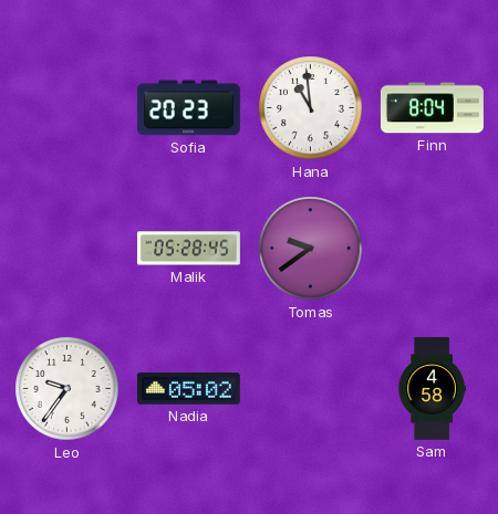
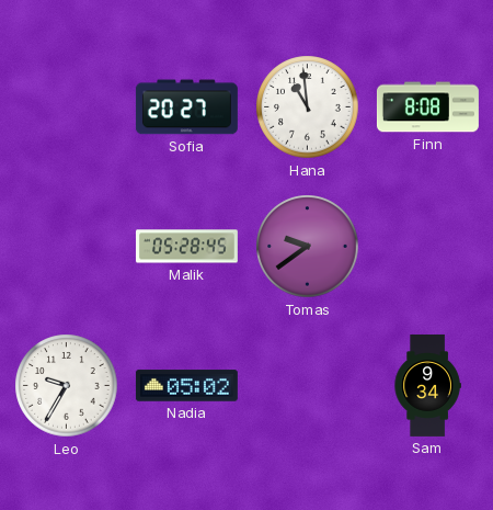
Sofia: 20:23 -> 20:27
Finn: 8:04 -> 8:08
Leo: 9:36 -> 9:35
Sam: 4:58 -> 9:34
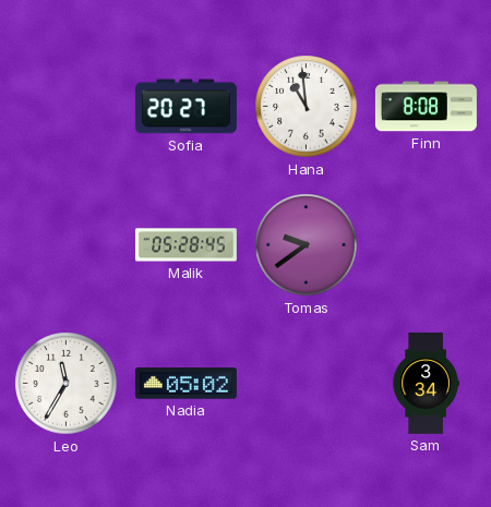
Leo: 9:35 -> 11:35
Sam: 9:34 -> 3:34
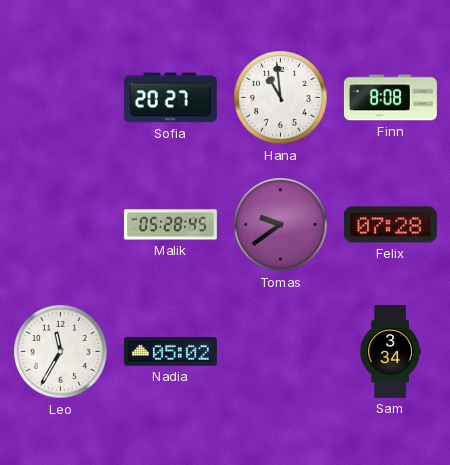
Felix: none -> 07:28
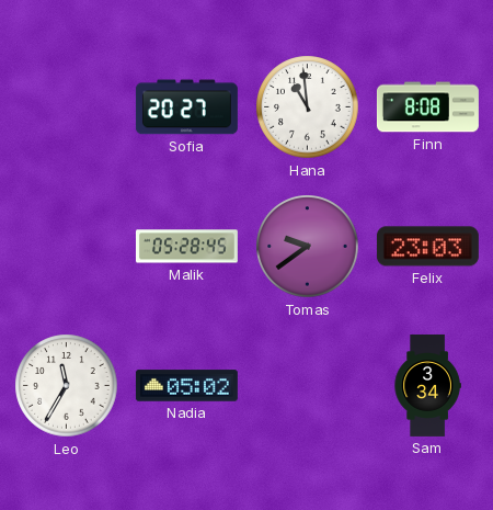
Felix: 07:28 -> 23:03
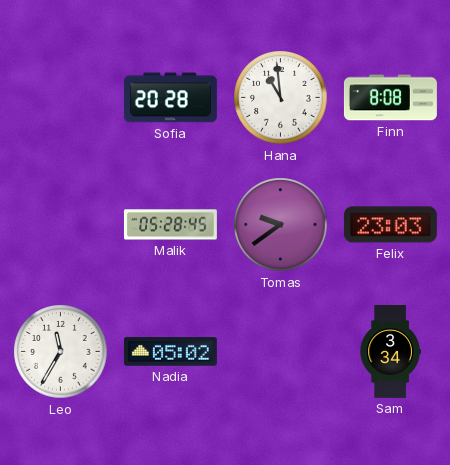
Sofia: 20:27 -> 20:28
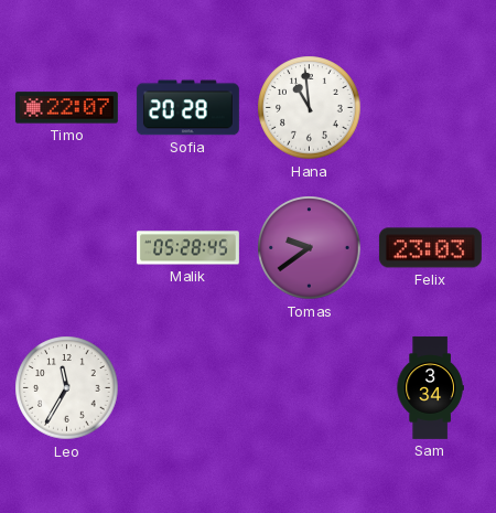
Timo: none -> 22:07
Finn: 8:08 -> none
Nadia: 05:02 -> none
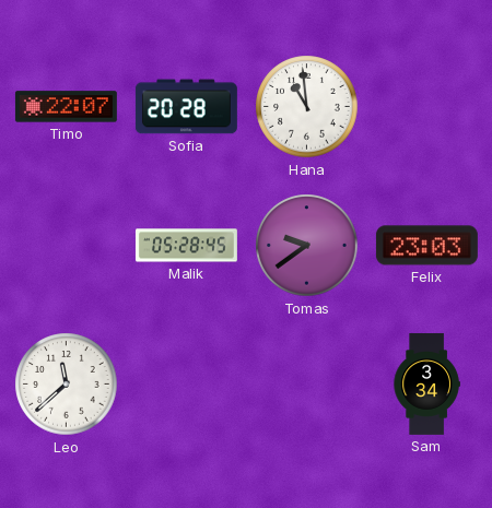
Leo: 11:35 -> 11:38
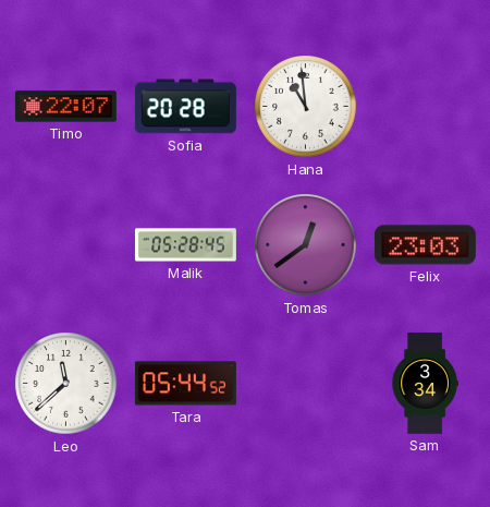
Tomas: 9:39 -> 12:39
Tara: none -> 05:44
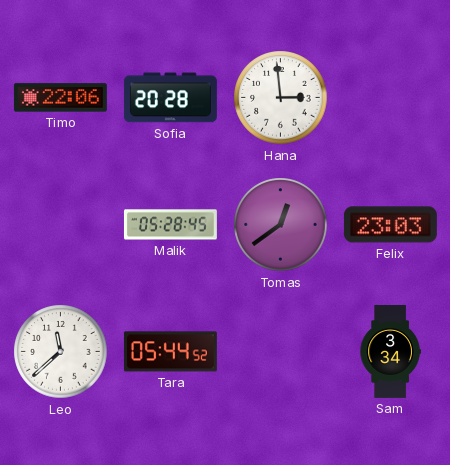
Timo: 22:07 -> 22:06
Hana: 10:59 -> 2:59
